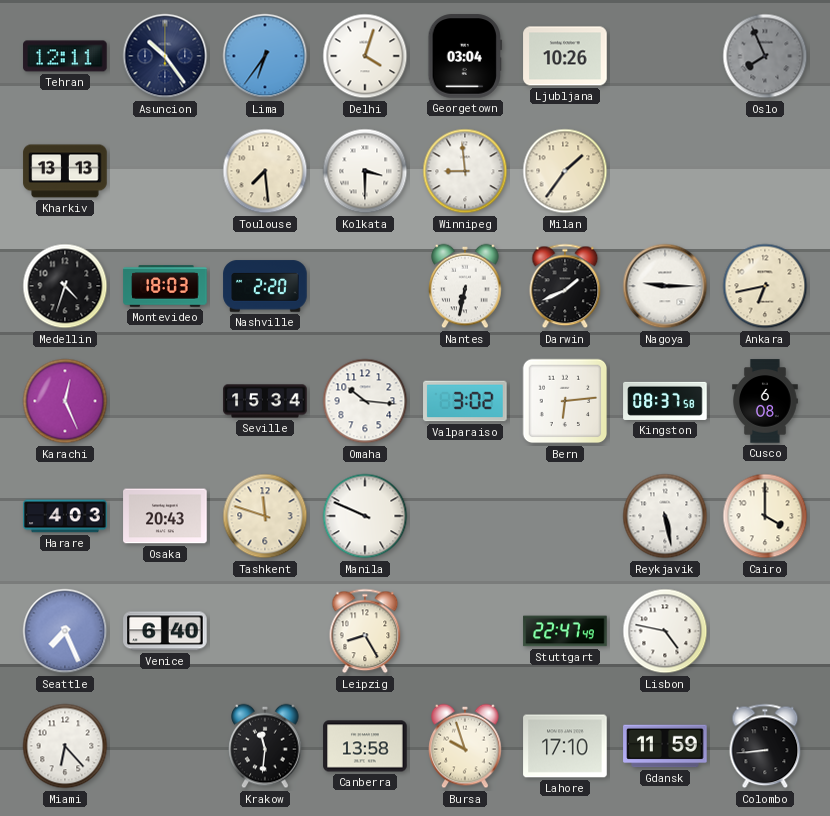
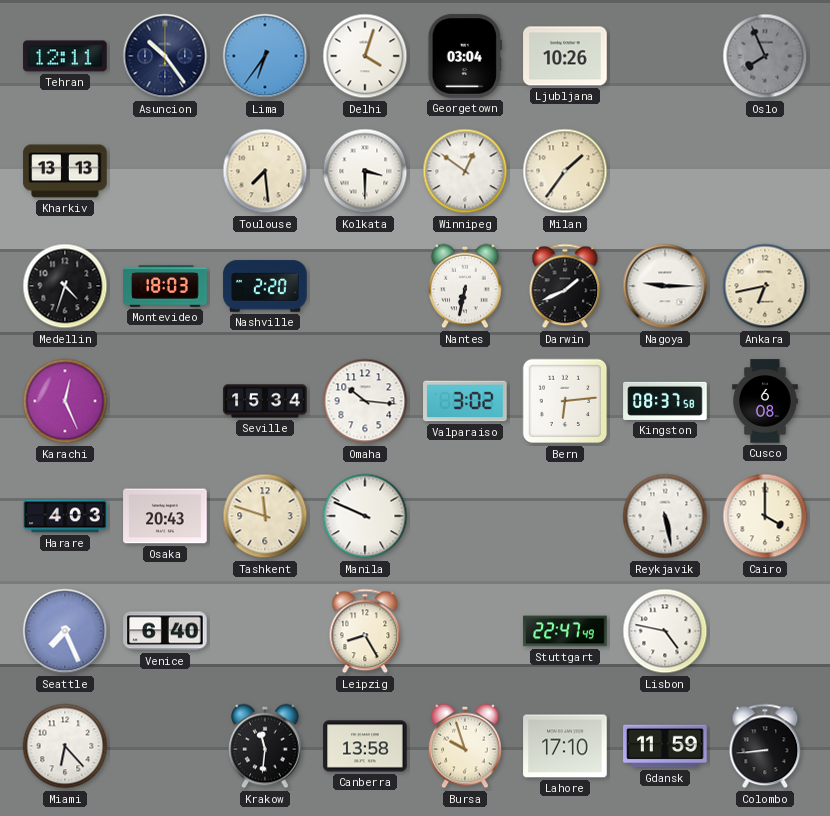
Winnipeg: 8:59 -> 12:51
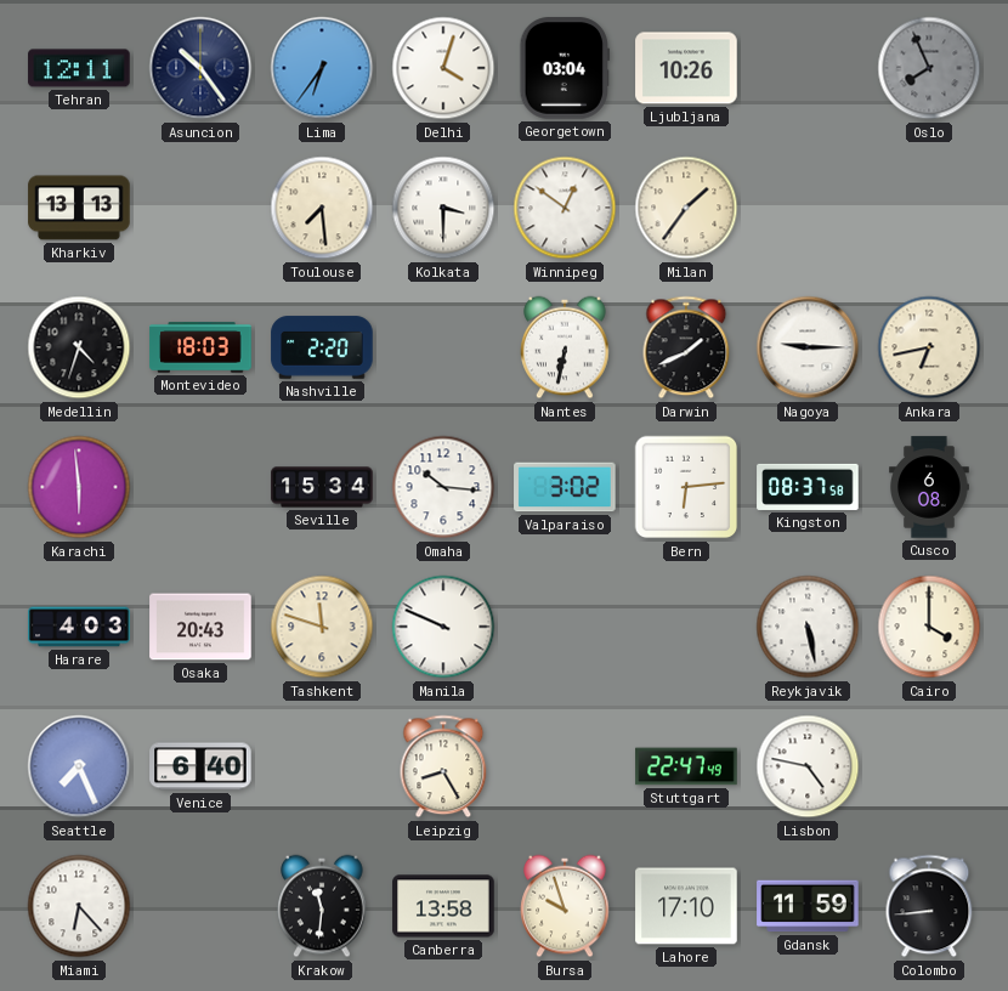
Karachi: 12:26 -> 5:59
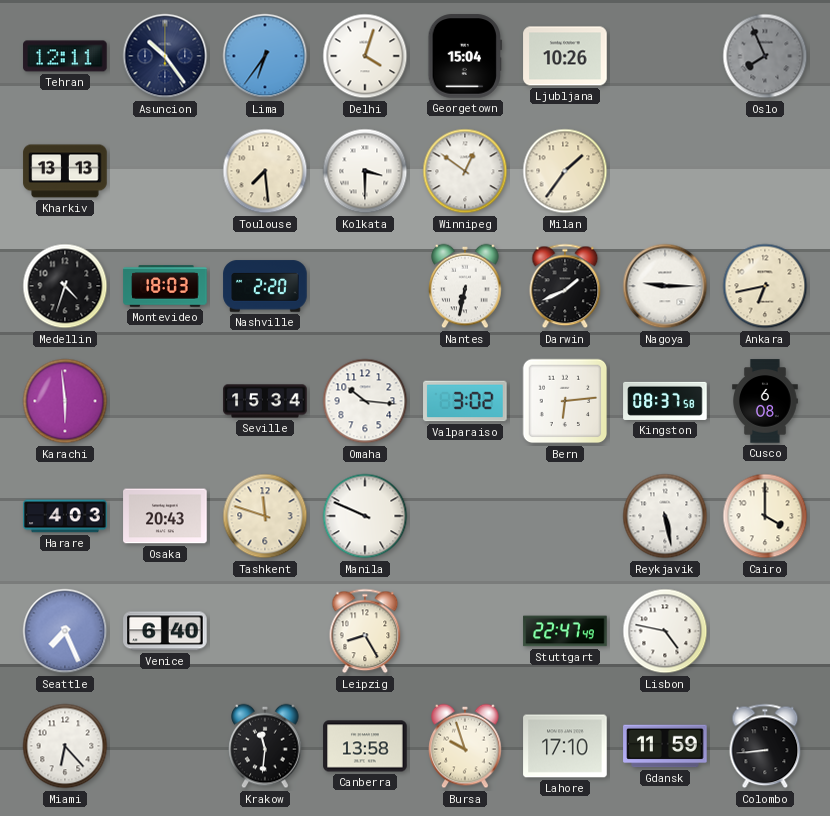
Georgetown: 03:04 -> 15:04
